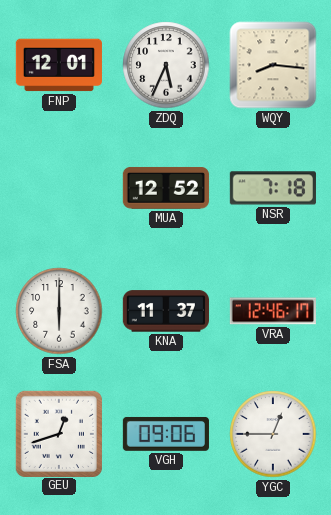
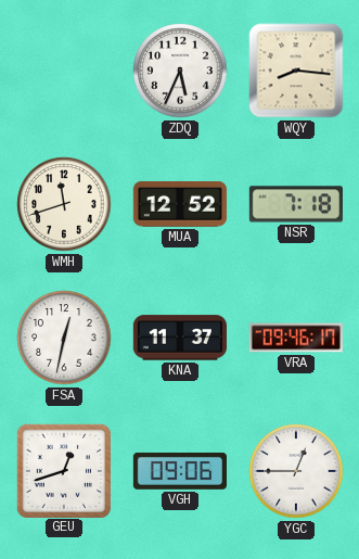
FNP: 12:01 -> none
WMH: none -> 11:42
FSA: 6:00 -> 12:32
VRA: 12:46 -> 09:46
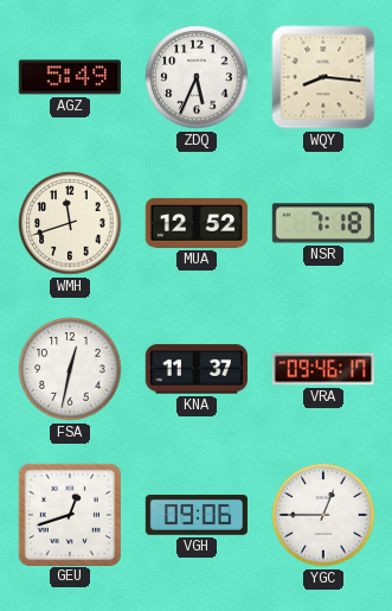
AGZ: none -> 5:49
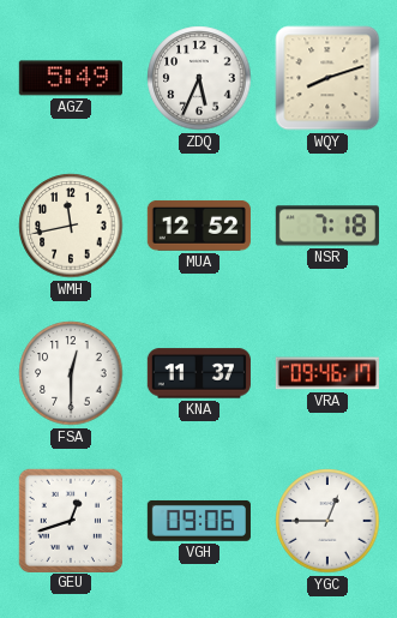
WQY: 8:16 -> 8:12
WMH: 11:42 -> 11:43
FSA: 12:32 -> 12:30
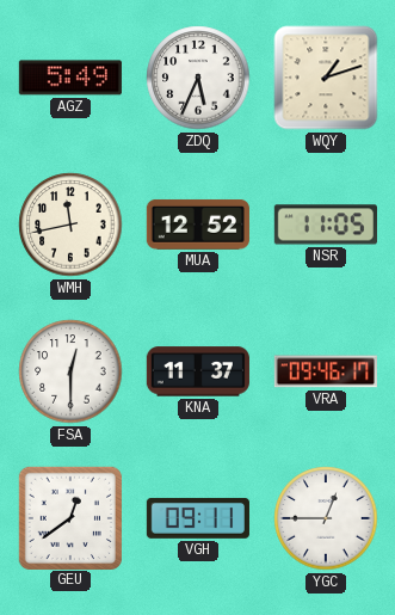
WQY: 8:12 -> 1:12
NSR: 7:18 -> 11:05
GEU: 12:42 -> 12:39
VGH: 09:06 -> 09:11
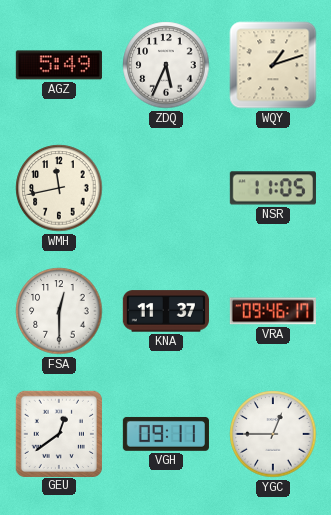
MUA: 12:52 -> none
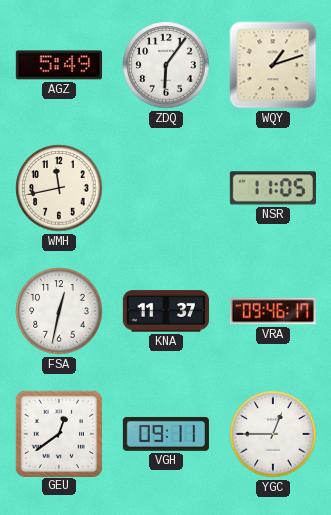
ZDQ: 5:34 -> 6:06
FSA: 12:30 -> 12:32
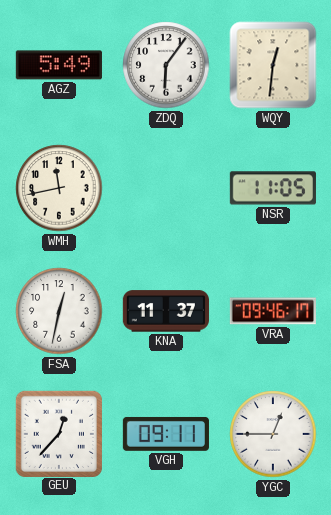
WQY: 1:12 -> 12:31
GEU: 12:39 -> 12:37
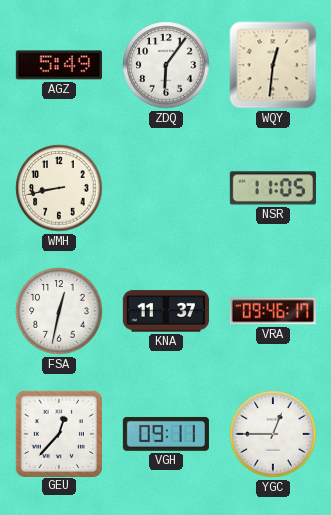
WMH: 11:43 -> 8:43
